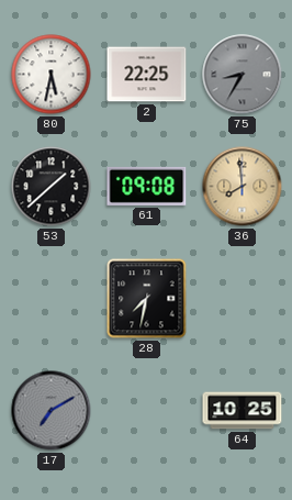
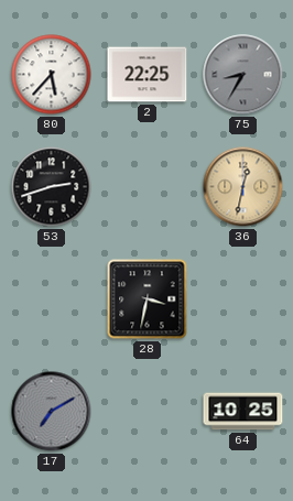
80: 5:32 -> 5:37
53: 1:38 -> 2:42
61: 09:08 -> none
36: 7:59 -> 12:32
28: 7:32 -> 3:32
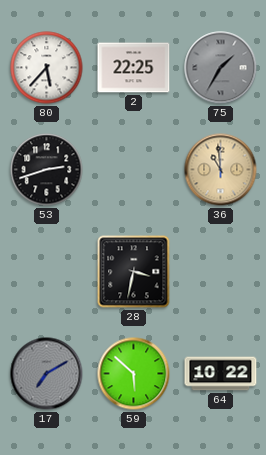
75: 8:35 -> 1:35
36: 12:32 -> 10:59
59: none -> 5:52
64: 10:25 -> 10:22
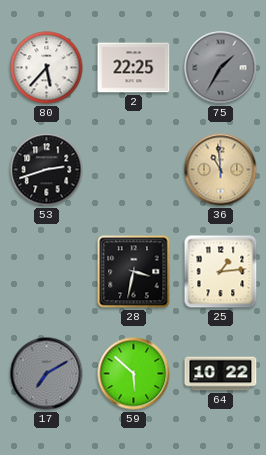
25: none -> 1:14
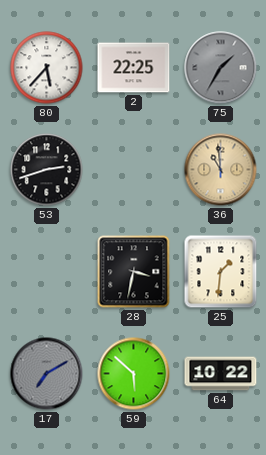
25: 1:14 -> 1:31
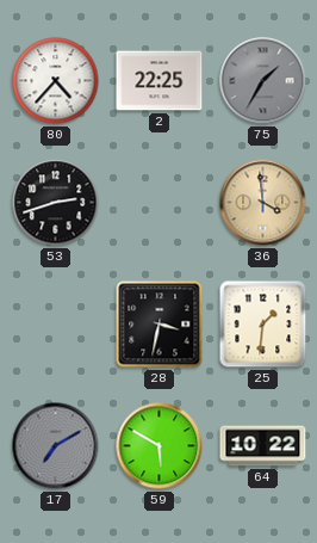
80: 5:37 -> 4:37
36: 10:59 -> 3:59
59: 5:52 -> 5:50
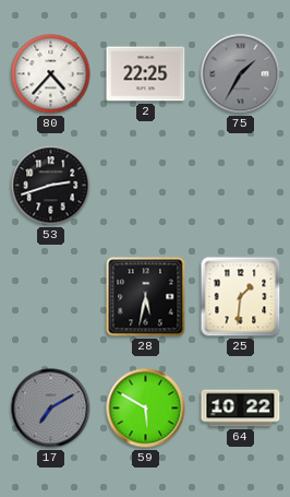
36: 3:59 -> none
28: 3:32 -> 5:32
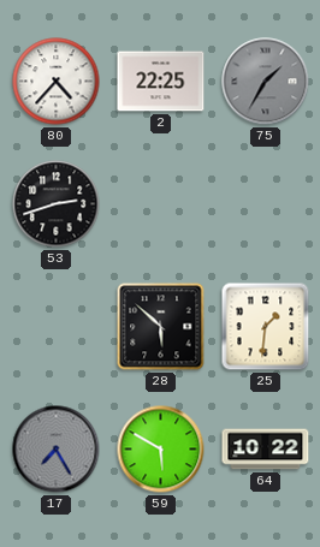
28: 5:32 -> 5:52
17: 7:10 -> 7:25
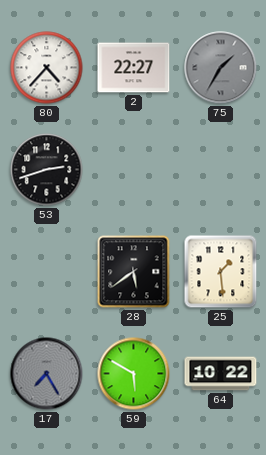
2: 22:25 -> 22:27
28: 5:52 -> 5:39
25: 1:31 -> 1:29
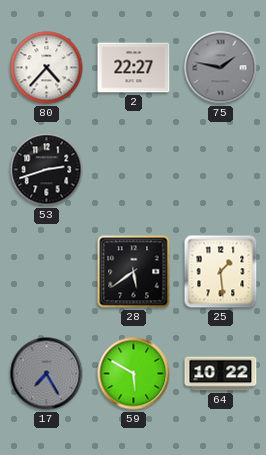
75: 1:35 -> 1:47
